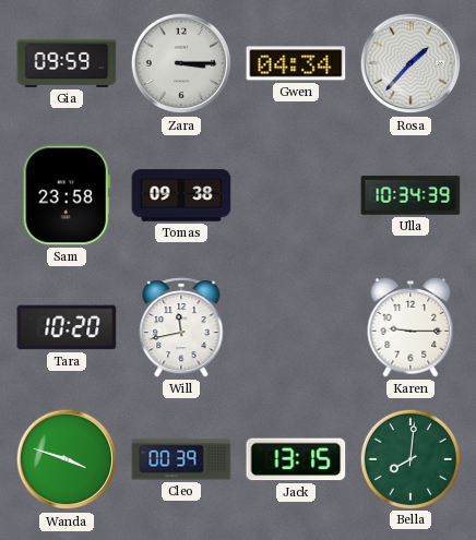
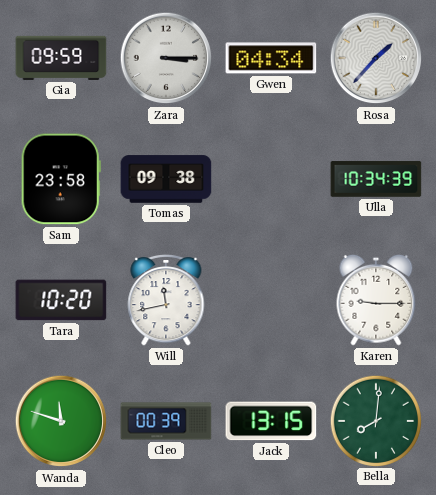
Wanda: 3:48 -> 11:48
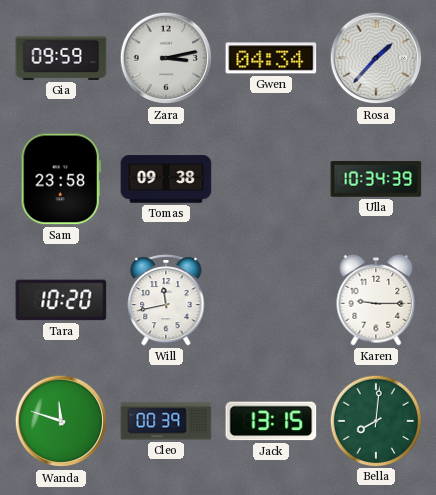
Zara: 3:15 -> 3:13
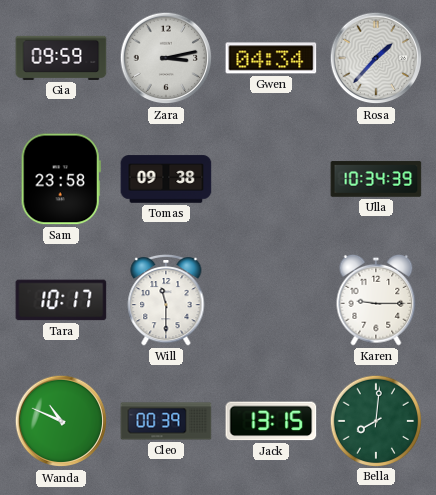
Tara: 10:20 -> 10:17
Will: 11:43 -> 11:30
Wanda: 11:48 -> 10:49
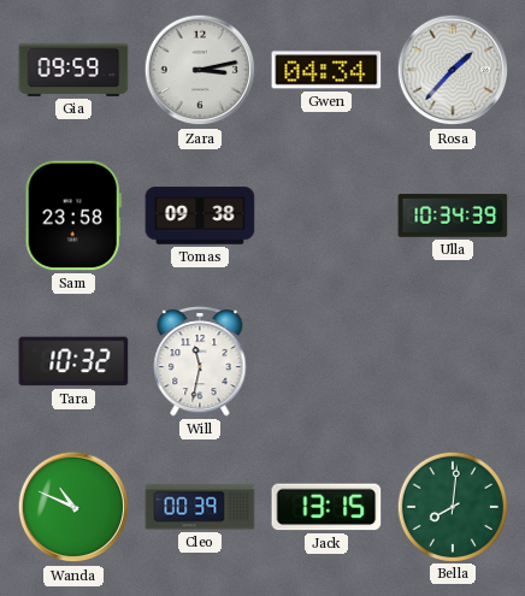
Tara: 10:17 -> 10:32
Will: 11:30 -> 11:32
Karen: 9:15 -> none
